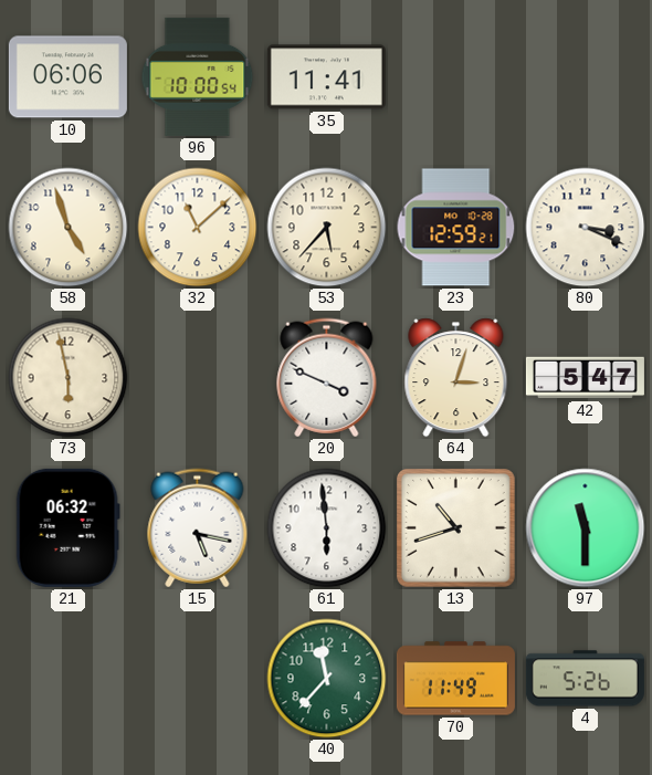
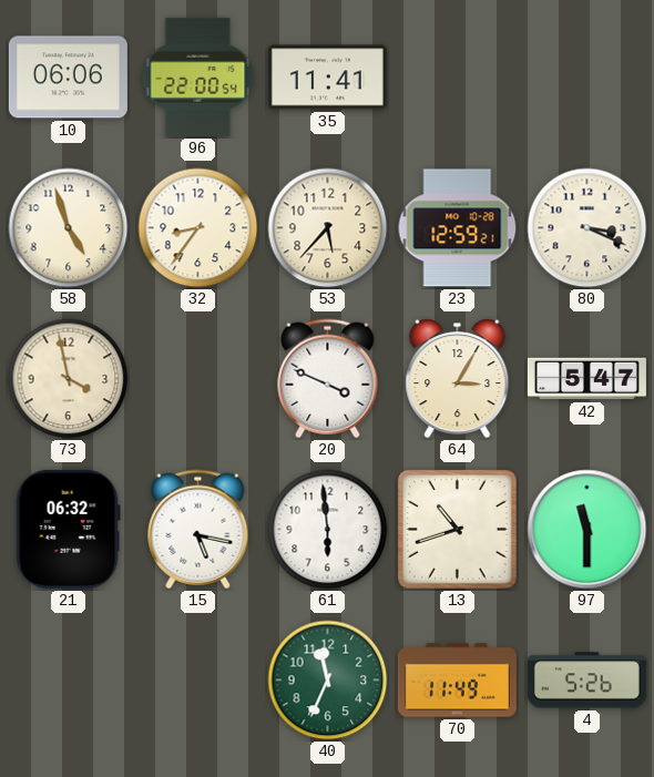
96: 10:00 -> 22:00
32: 11:08 -> 8:36
73: 5:58 -> 3:58
64: 3:03 -> 3:05
40: 11:37 -> 11:34
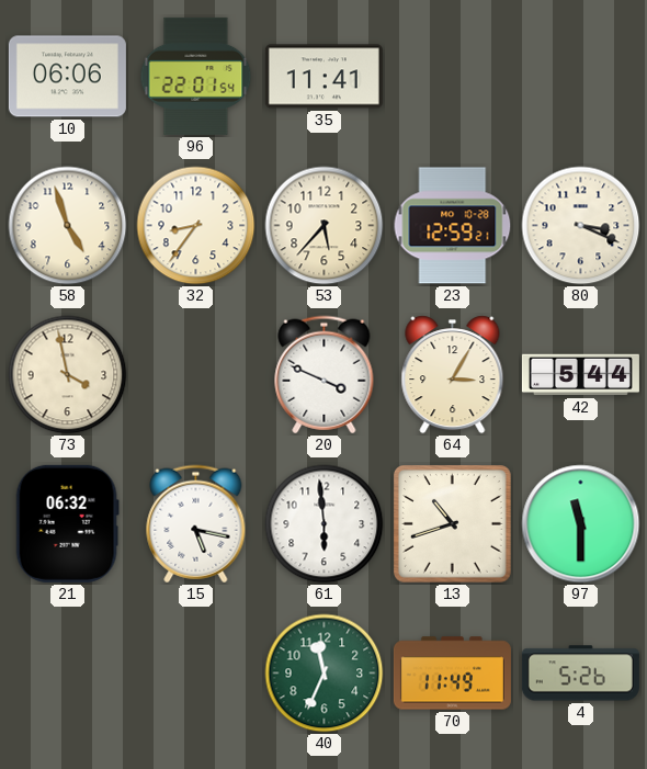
96: 22:00 -> 22:01
42: 5:47 -> 5:44
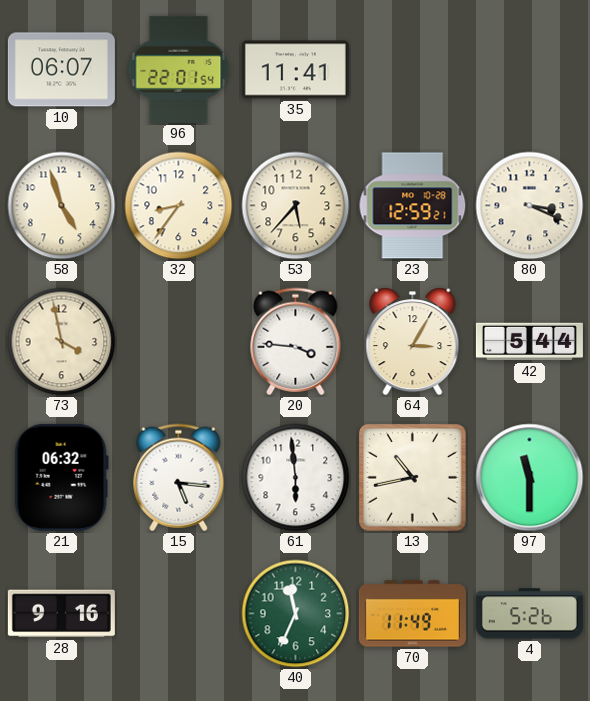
10: 06:06 -> 06:07
20: 3:49 -> 3:46
15: 5:17 -> 5:16
13: 10:42 -> 10:43
28: none -> 9:16
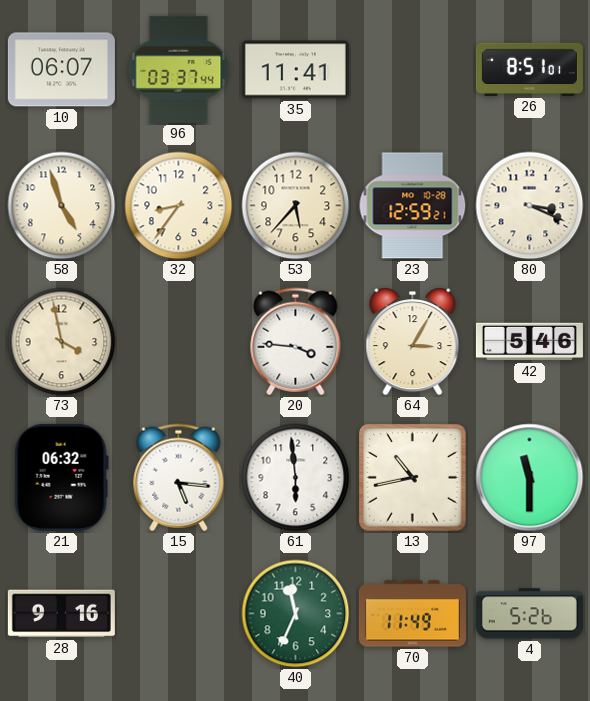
96: 22:01 -> 03:37
26: none -> 8:51
42: 5:44 -> 5:46
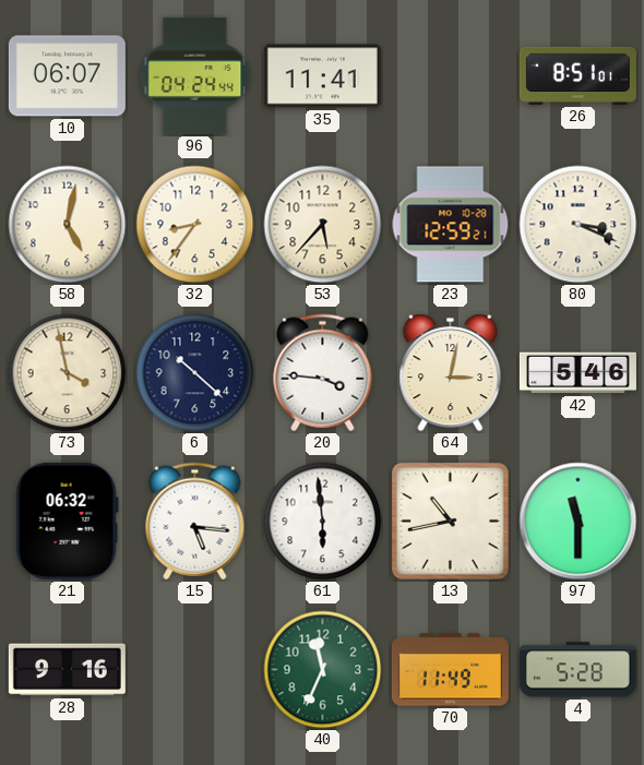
96: 03:37 -> 04:24
58: 4:57 -> 5:02
6: none -> 10:22
64: 3:05 -> 3:02
4: 5:26 -> 5:28
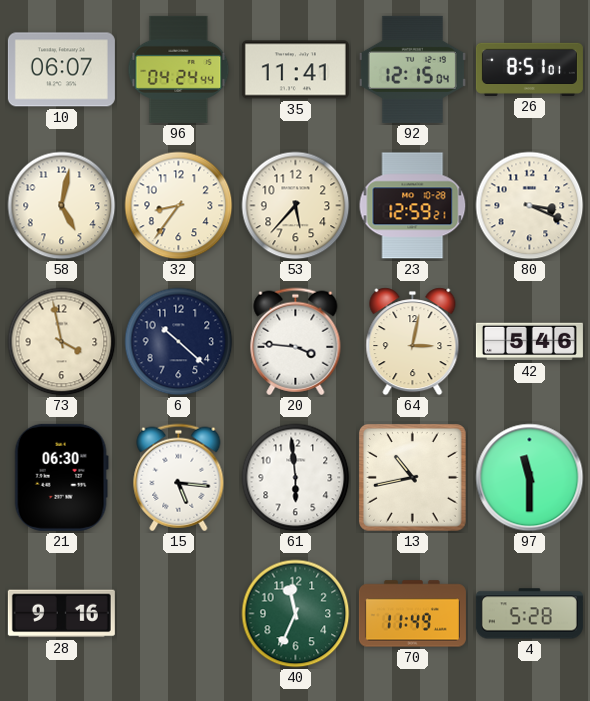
92: none -> 12:15
21: 06:32 -> 06:30
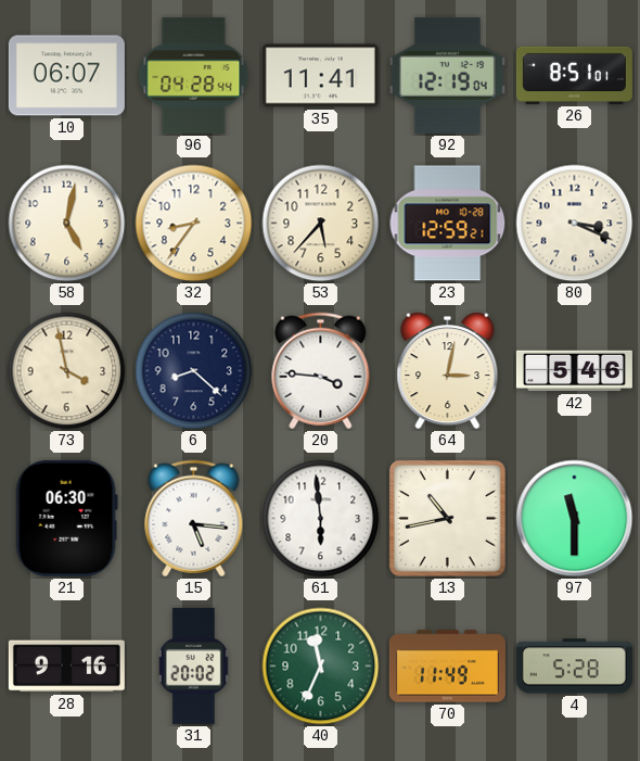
96: 04:24 -> 04:28
92: 12:15 -> 12:19
6: 10:22 -> 8:22
31: none -> 20:02
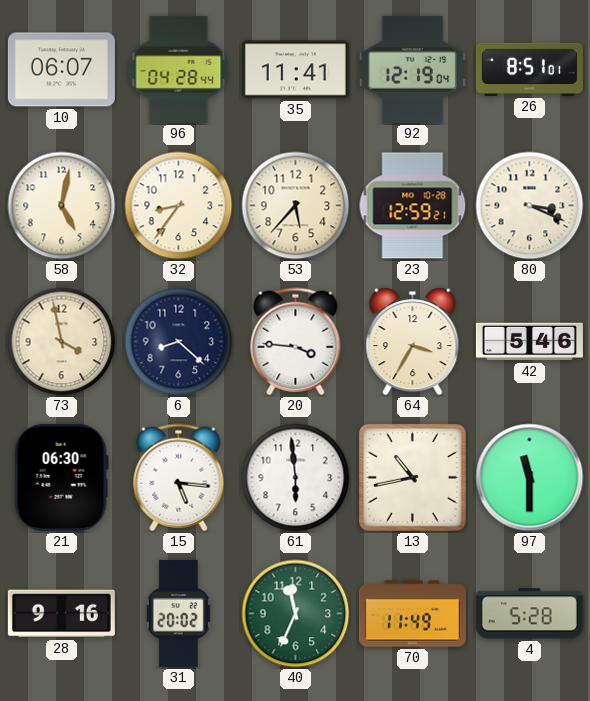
64: 3:02 -> 3:35
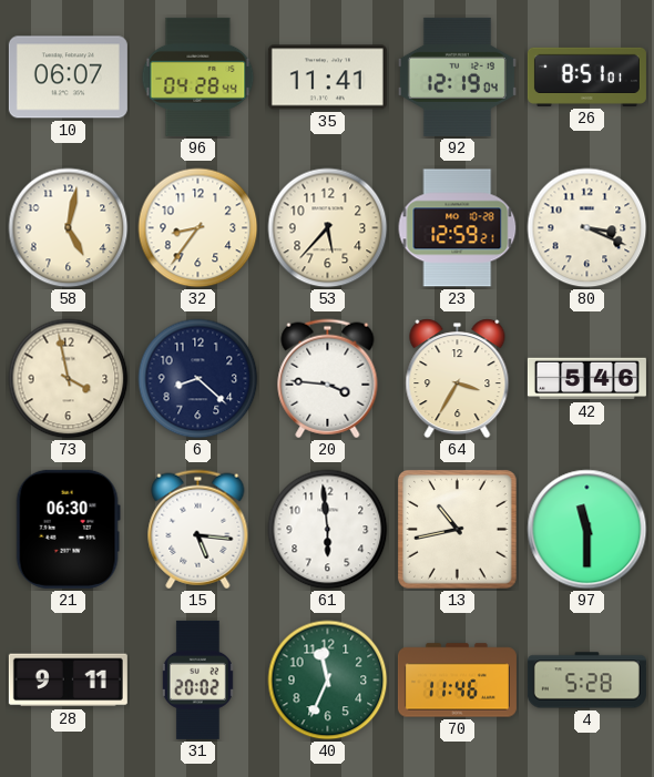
28: 9:16 -> 9:11
70: 11:49 -> 11:46
